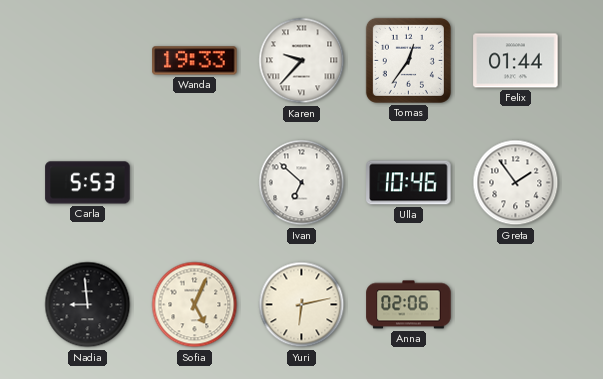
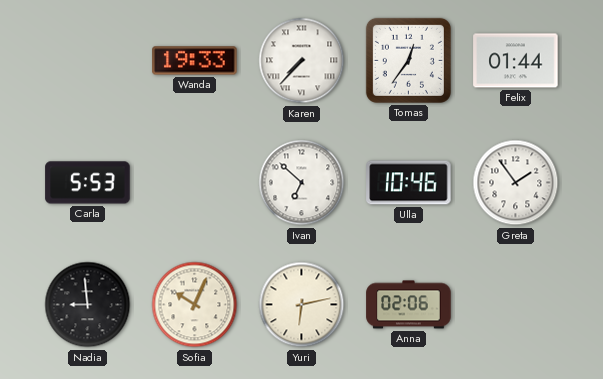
Karen: 9:37 -> 7:37
Sofia: 5:04 -> 10:04
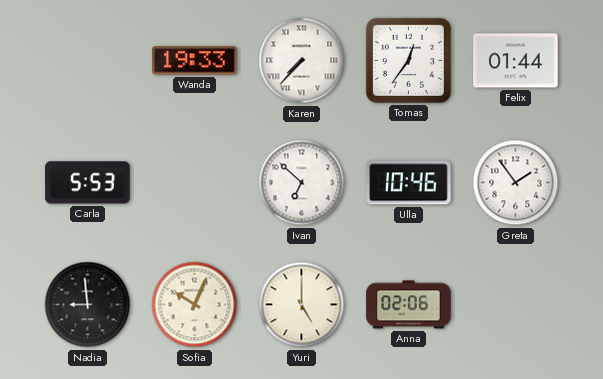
Yuri: 6:13 -> 5:00
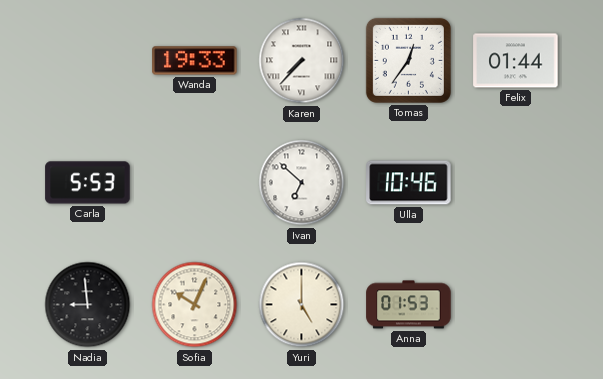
Greta: 1:54 -> none
Anna: 02:06 -> 01:53
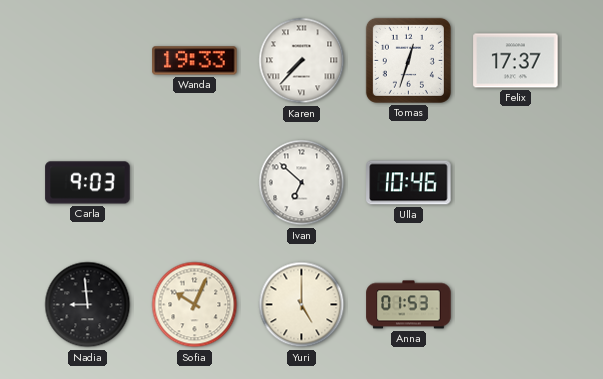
Tomas: 12:36 -> 12:33
Felix: 01:44 -> 17:37
Carla: 5:53 -> 9:03
